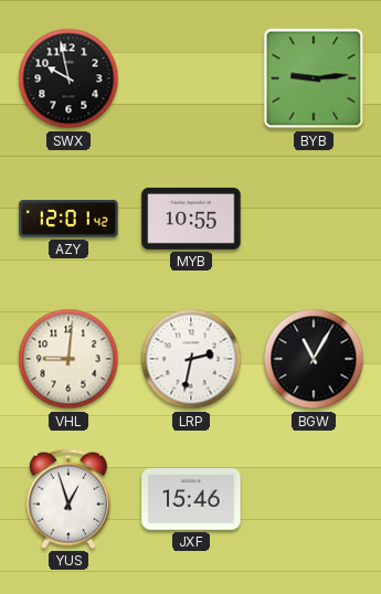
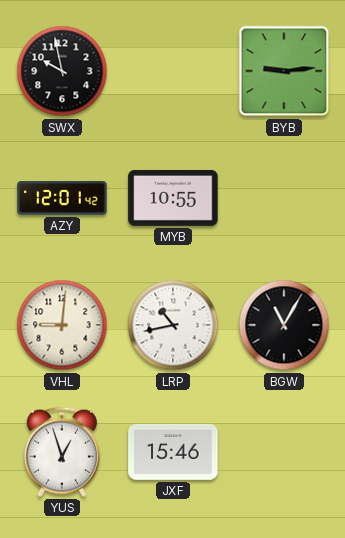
LRP: 2:32 -> 10:43
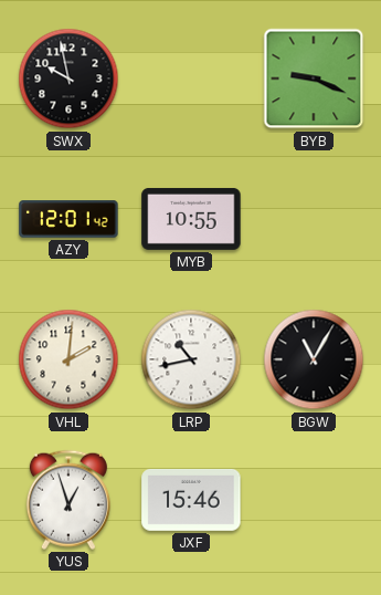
BYB: 9:14 -> 9:19
VHL: 9:01 -> 2:01
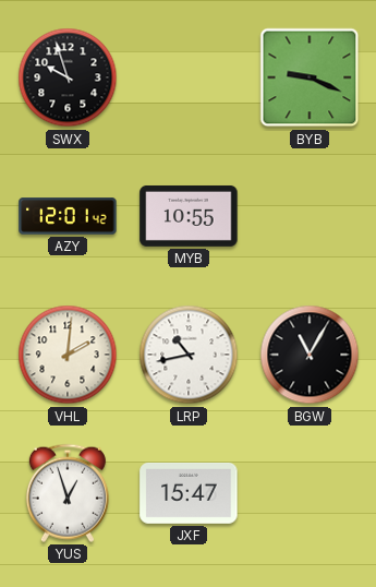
SWX: 9:58 -> 9:57
JXF: 15:46 -> 15:47
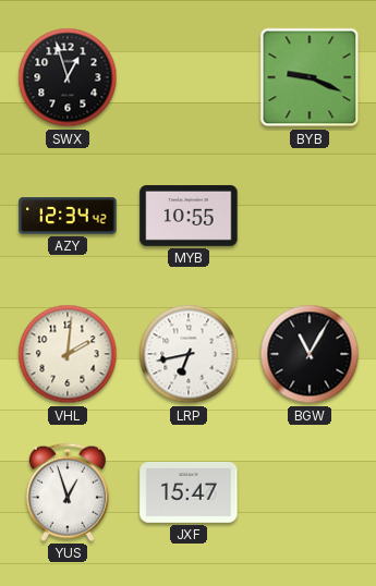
SWX: 9:57 -> 12:57
AZY: 12:01 -> 12:34
LRP: 10:43 -> 6:43
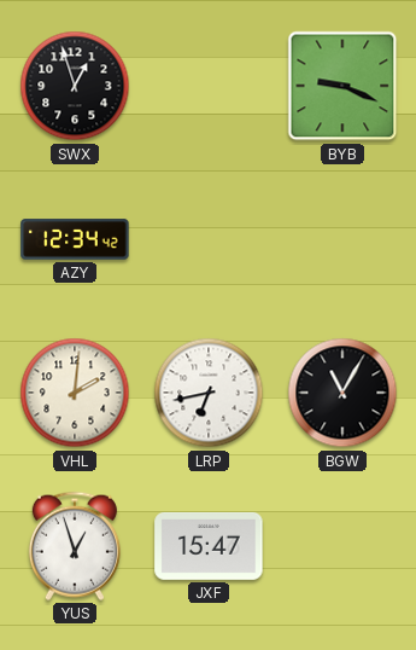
MYB: 10:55 -> none
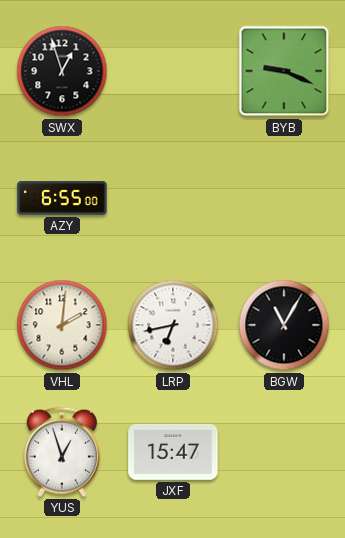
AZY: 12:34 -> 6:55
